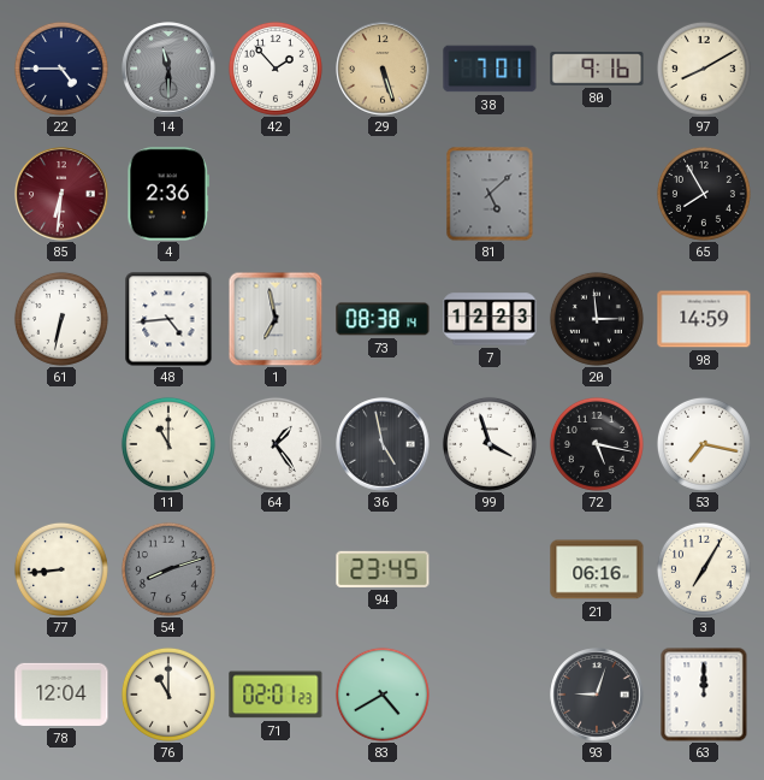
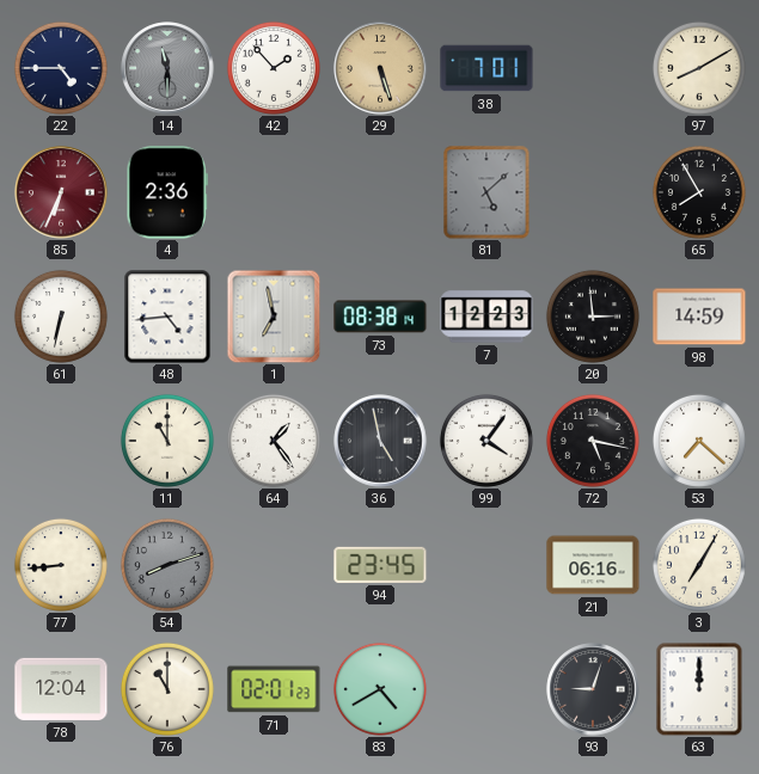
80: 9:16 -> none
85: 6:31 -> 6:34
99: 3:57 -> 4:06
53: 7:17 -> 7:22
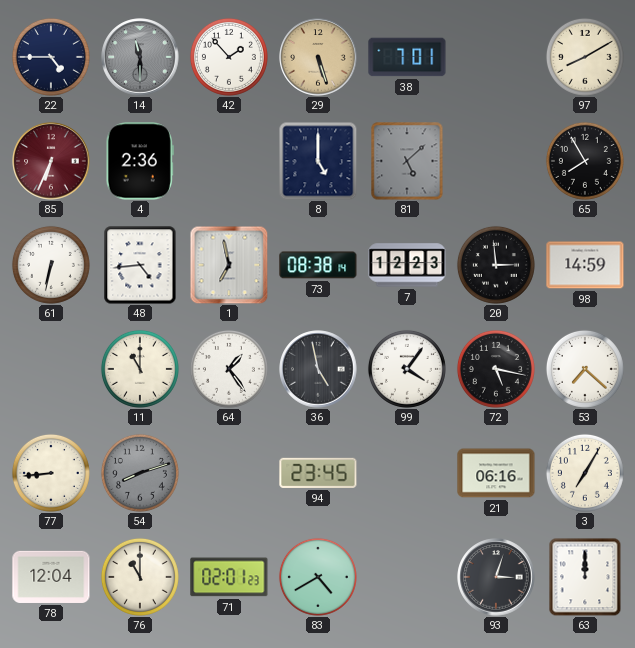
8: none -> 5:00
93: 9:03 -> 3:03
